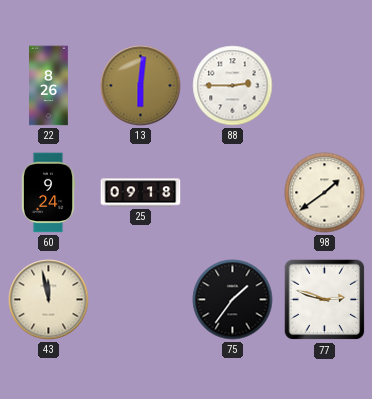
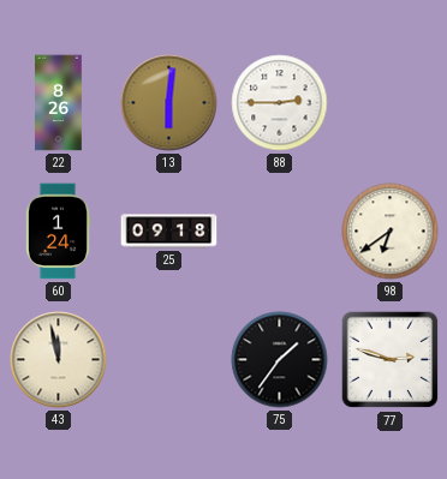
60: 9:24 -> 1:24
98: 1:39 -> 6:39
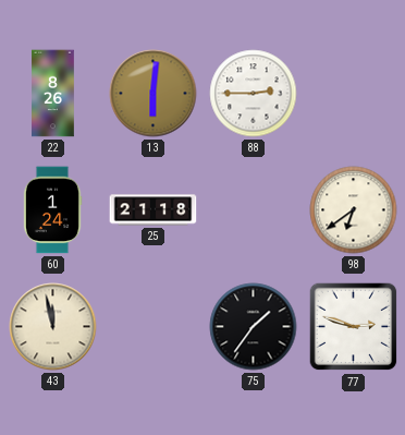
25: 09:18 -> 21:18
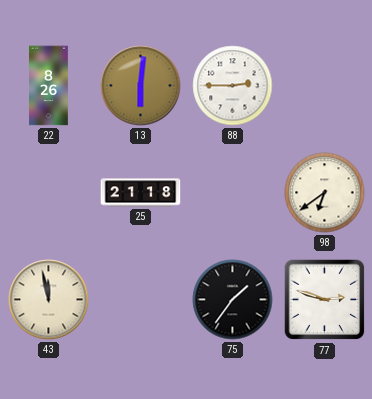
60: 1:24 -> none
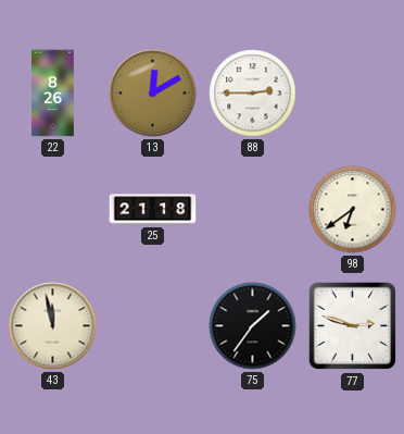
13: 6:01 -> 12:10
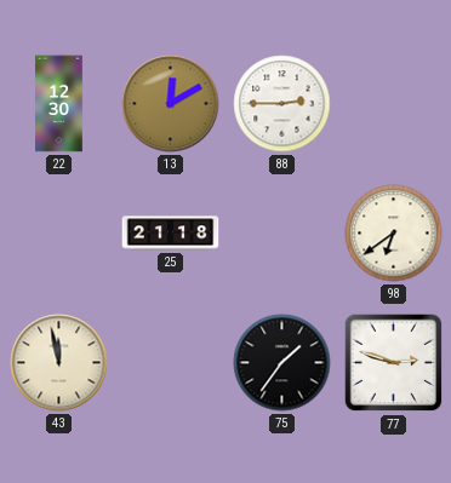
22: 8:26 -> 12:30
